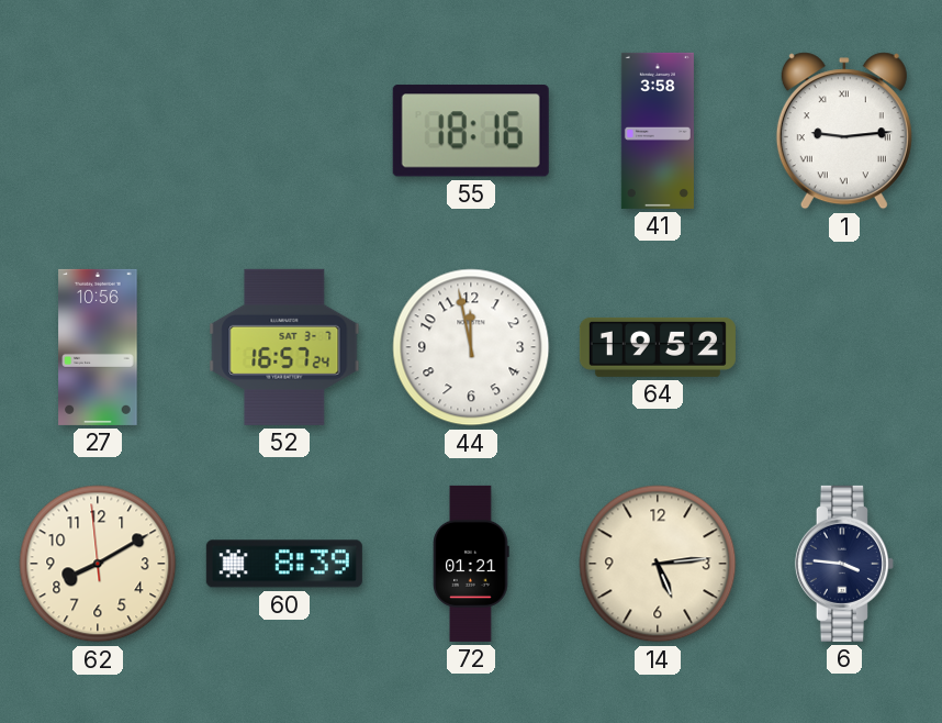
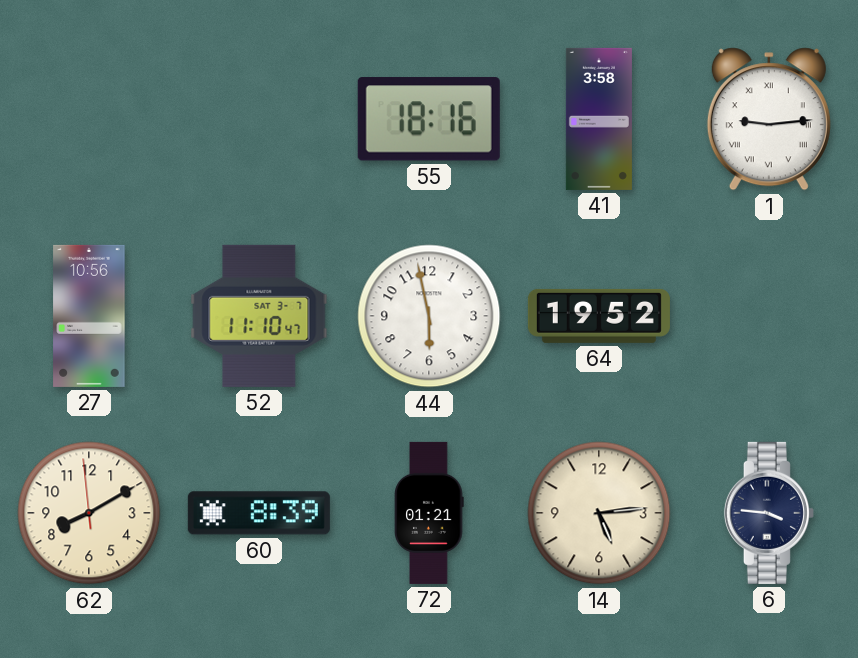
52: 16:57 -> 11:10
44: 11:58 -> 5:58
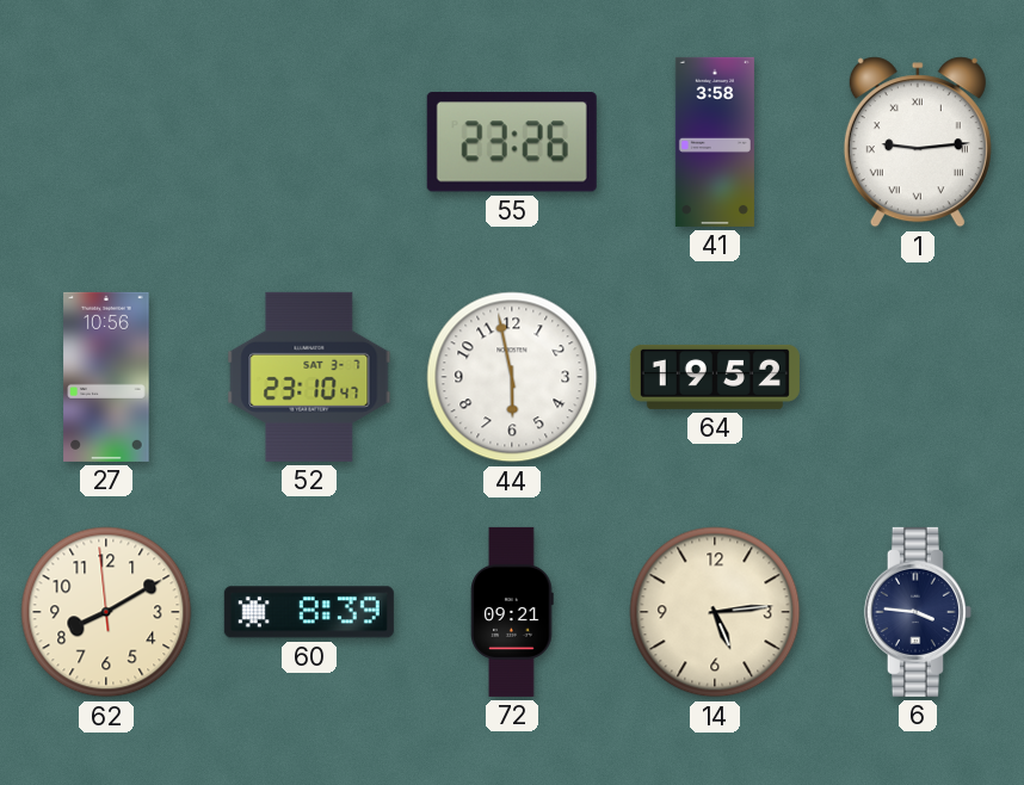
55: 18:16 -> 23:26
52: 11:10 -> 23:10
72: 01:21 -> 09:21
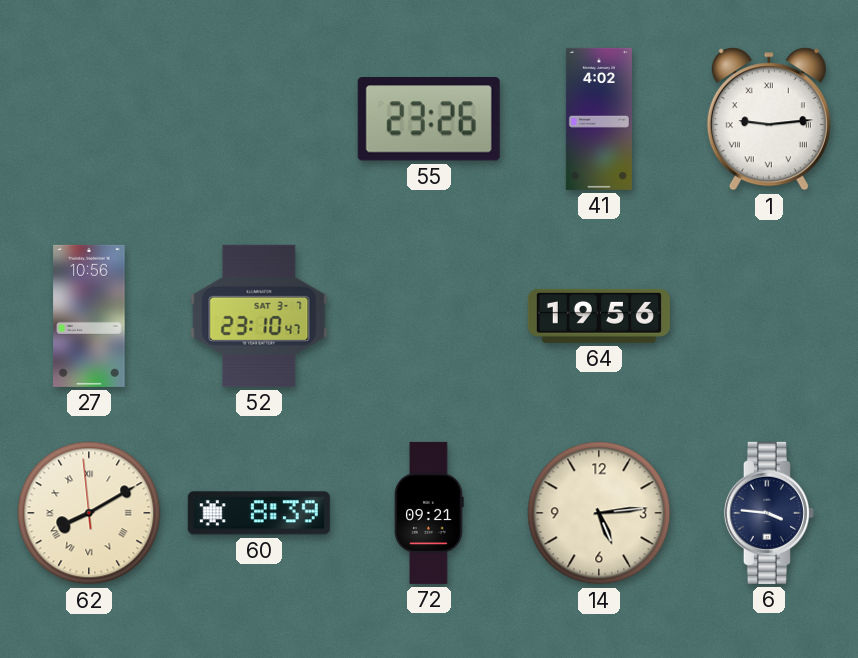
41: 3:58 -> 4:02
44: 5:58 -> none
64: 19:52 -> 19:56
62 numerals: Arabic -> Roman
